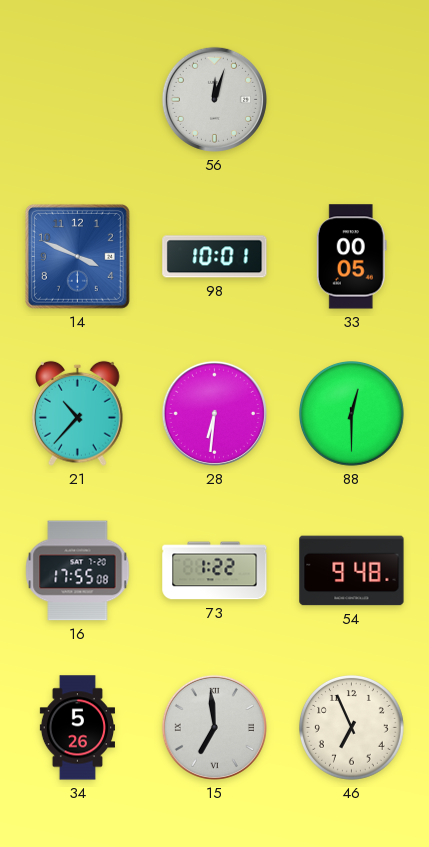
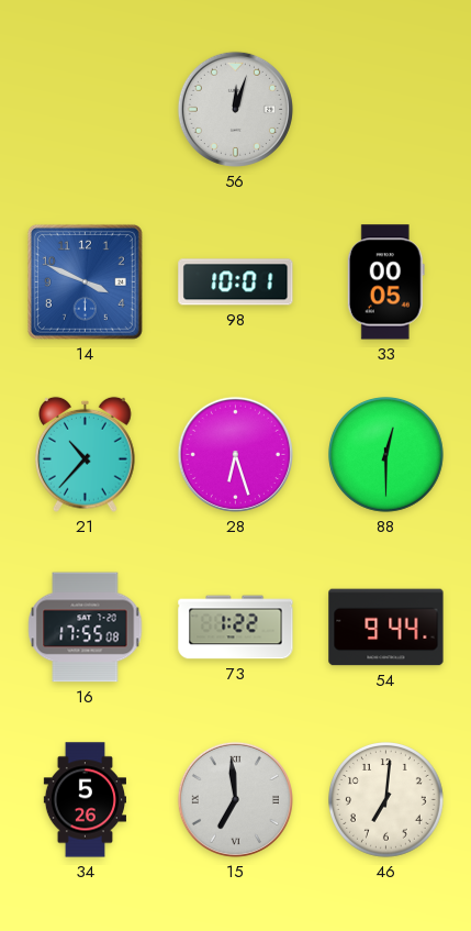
28: 6:31 -> 6:27
54: 9:48 -> 9:44
46: 6:56 -> 7:01
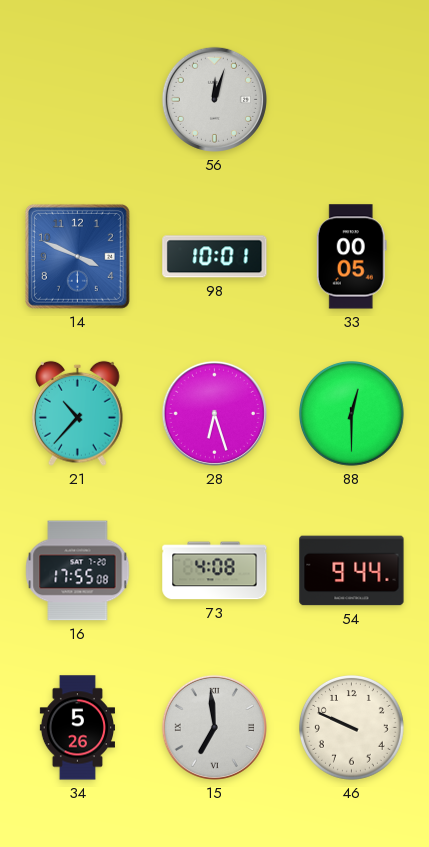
73: 1:22 -> 4:08
46: 7:01 -> 9:49
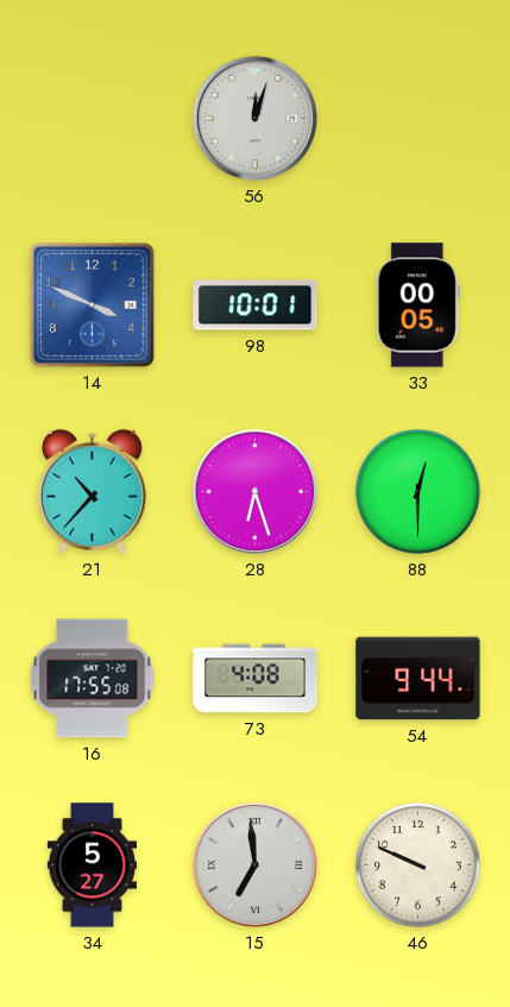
34: 5:26 -> 5:27
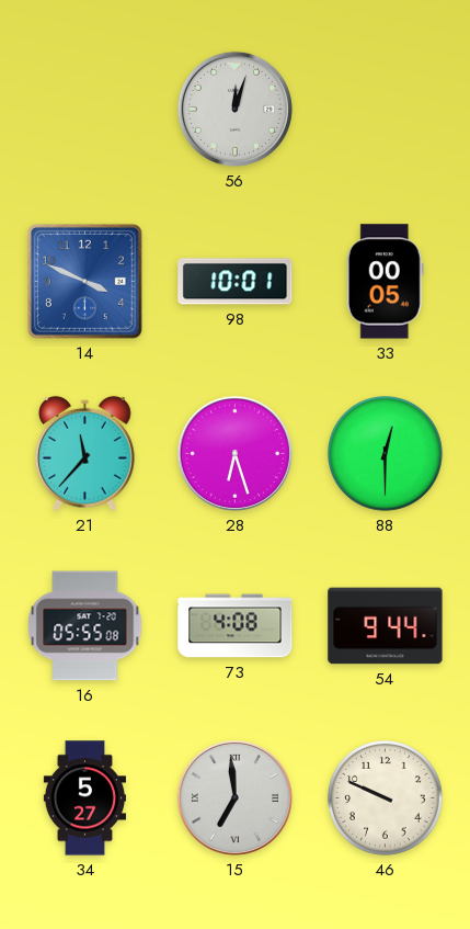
21: 10:37 -> 11:37
16: 17:55 -> 05:55
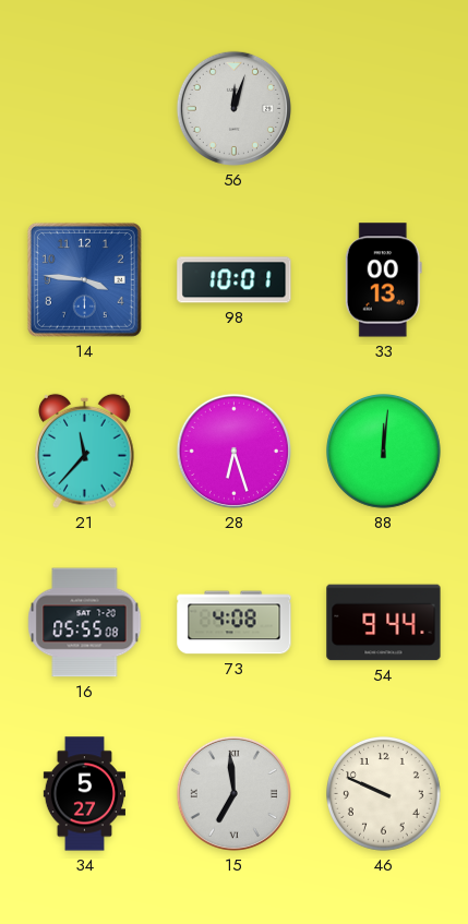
14: 3:49 -> 3:46
33: 00:05 -> 00:13
88: 12:30 -> 12:01
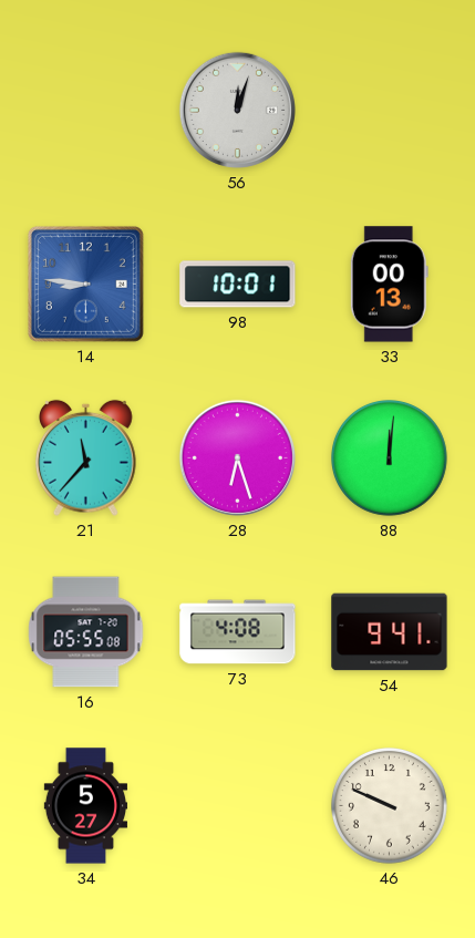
14: 3:46 -> 8:46
54: 9:44 -> 9:41
15: 6:59 -> none
